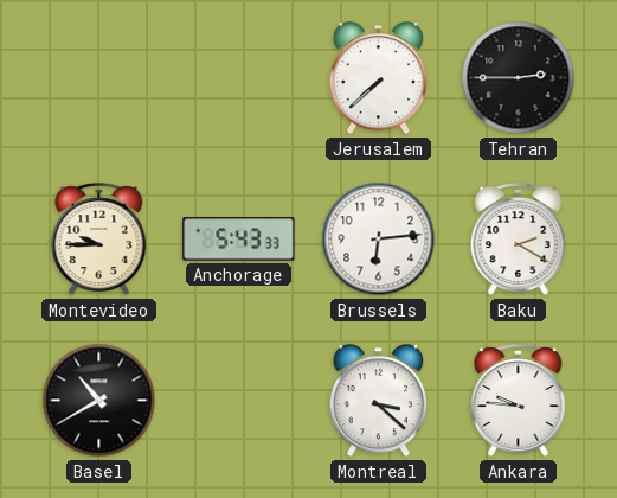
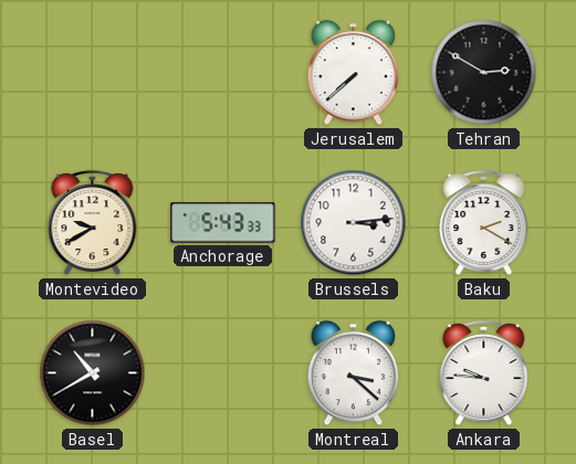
Tehran: 2:45 -> 2:50
Montevideo: 9:45 -> 9:40
Brussels: 6:14 -> 3:14
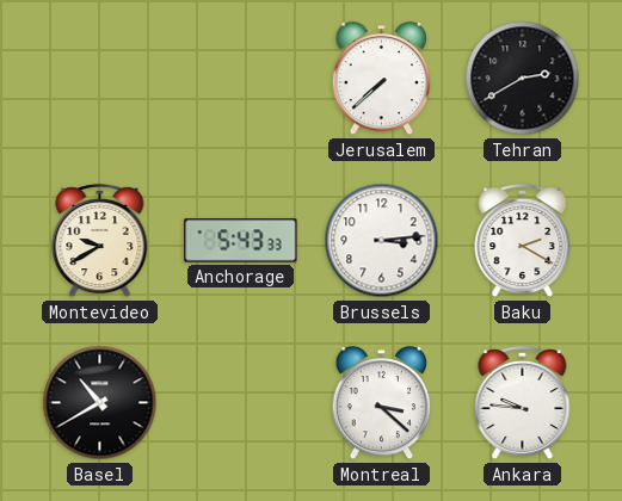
Tehran: 2:50 -> 2:40
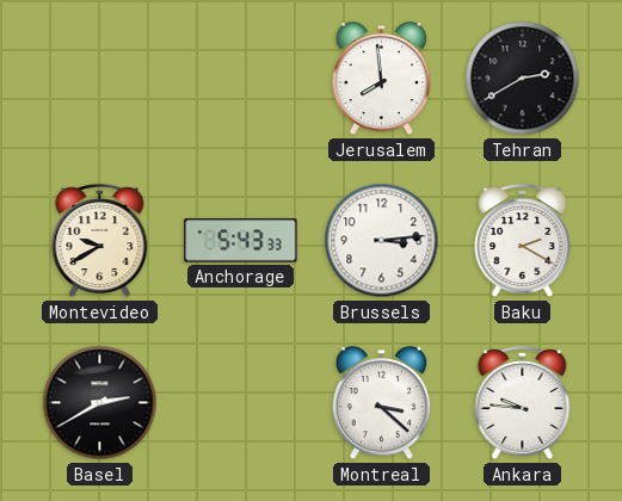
Jerusalem: 7:38 -> 7:59
Basel: 10:40 -> 2:40
